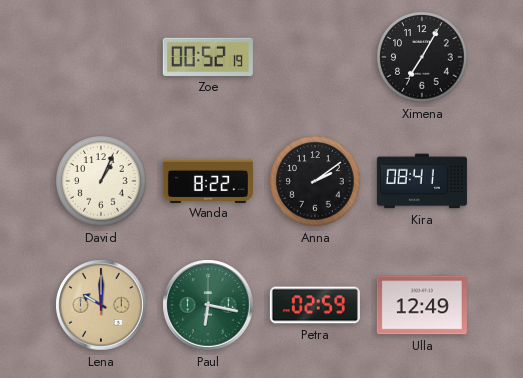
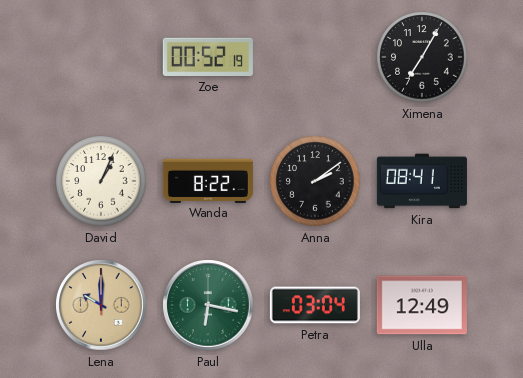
Petra: 02:59 -> 03:04
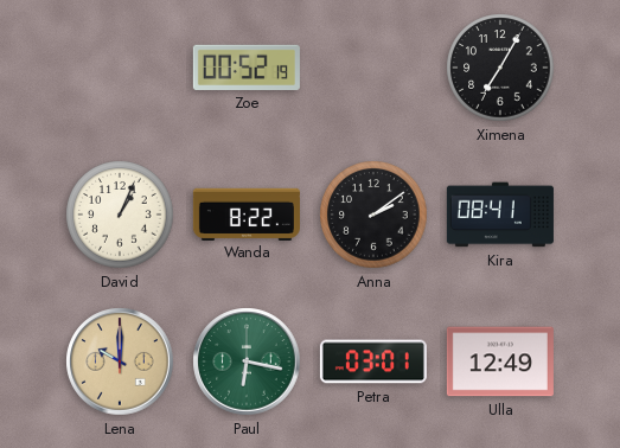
Petra: 03:04 -> 03:01
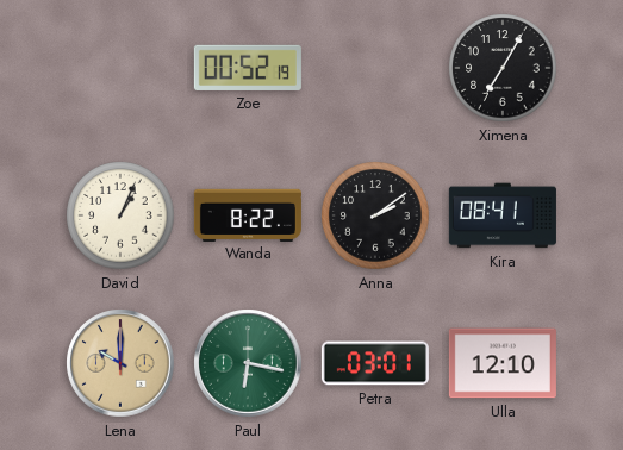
Ulla: 12:49 -> 12:10
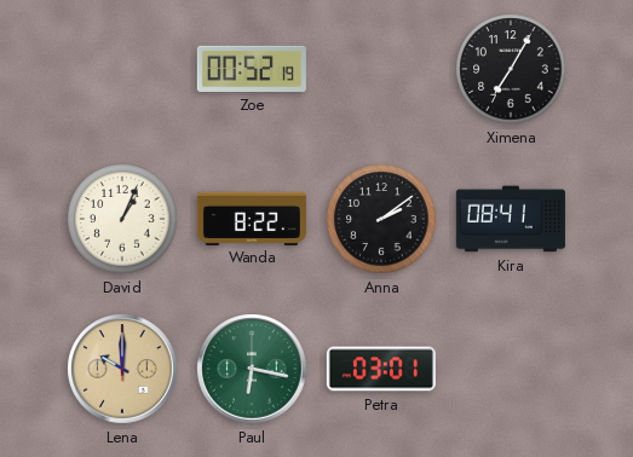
Ulla: 12:10 -> none
